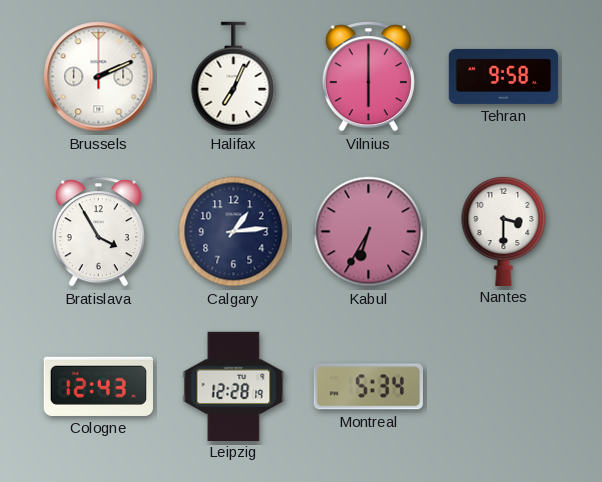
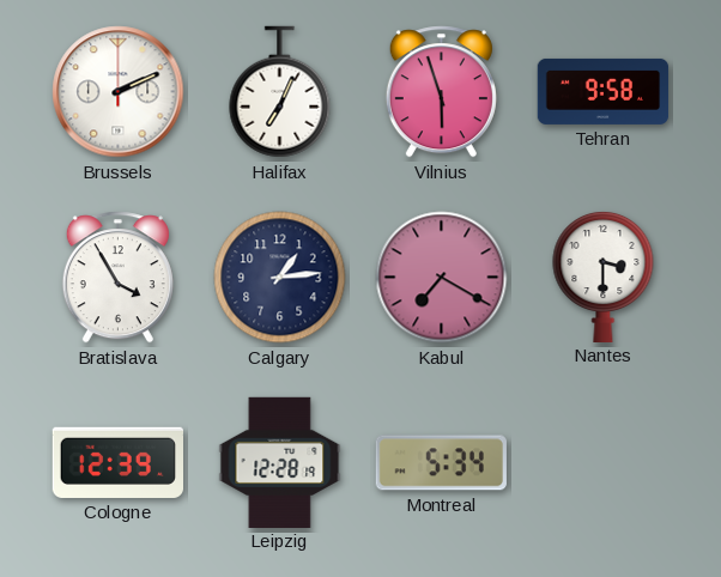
Vilnius: 6:00 -> 5:57
Kabul: 6:35 -> 7:20
Cologne: 12:43 -> 12:39
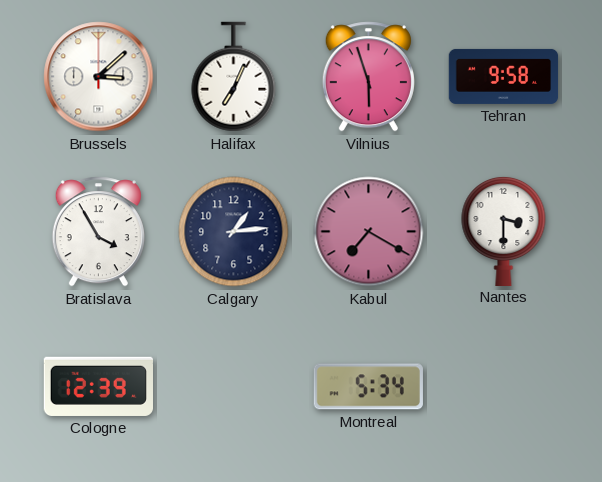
Brussels: 2:11 -> 3:08
Leipzig: 12:28 -> none
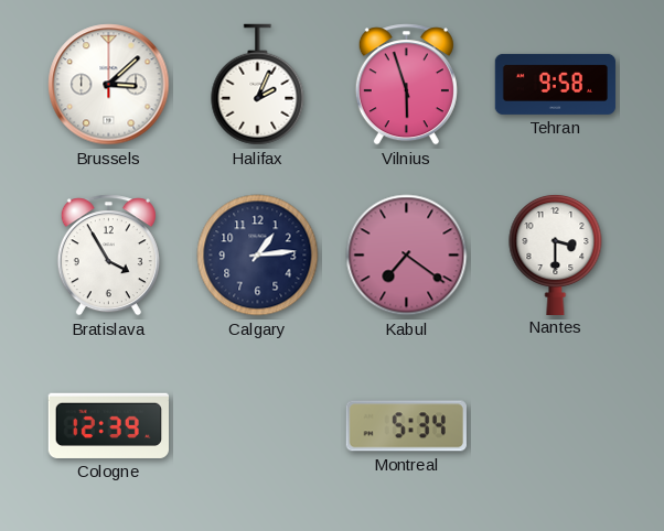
Halifax: 7:04 -> 2:04
Kabul: 7:20 -> 7:21
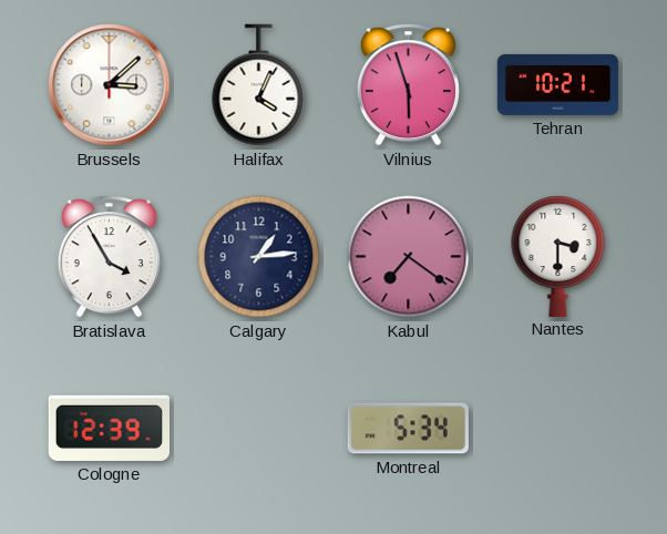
Halifax: 2:04 -> 4:04
Tehran: 9:58 -> 10:21
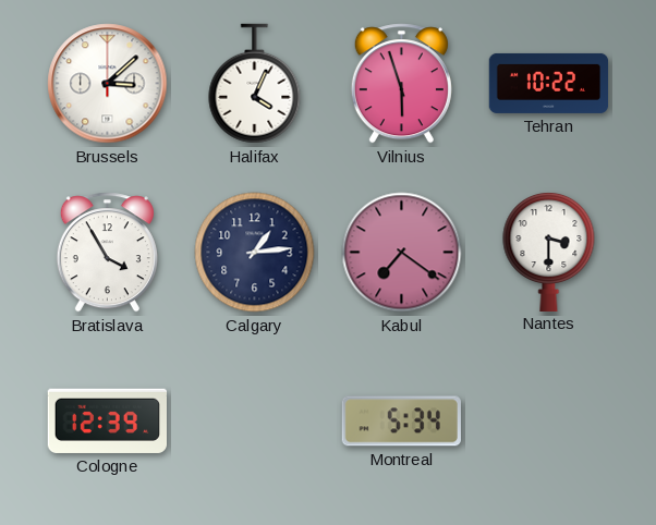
Tehran: 10:21 -> 10:22
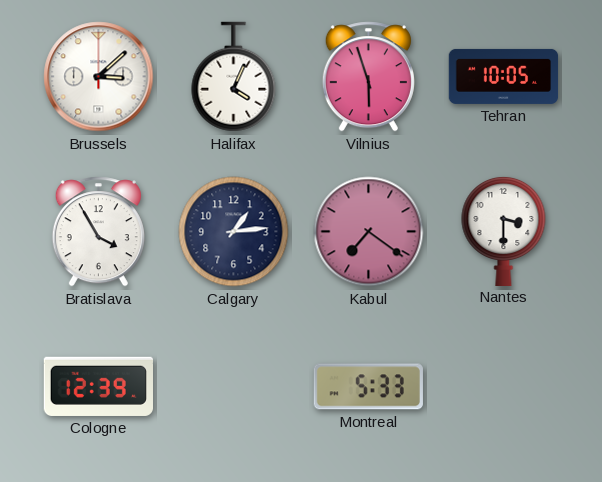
Tehran: 10:22 -> 10:05
Montreal: 5:34 -> 5:33
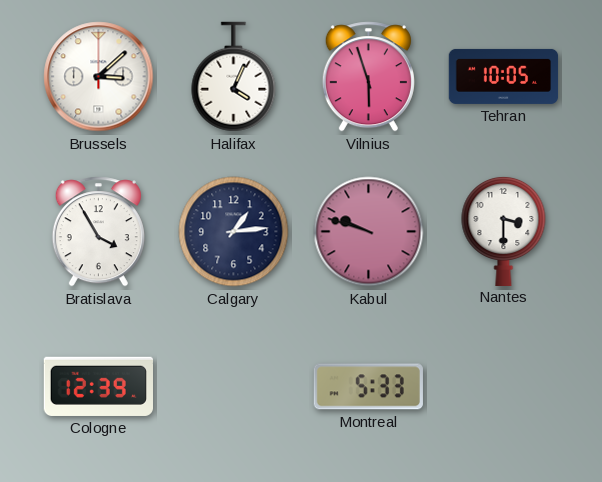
Kabul: 7:21 -> 9:48
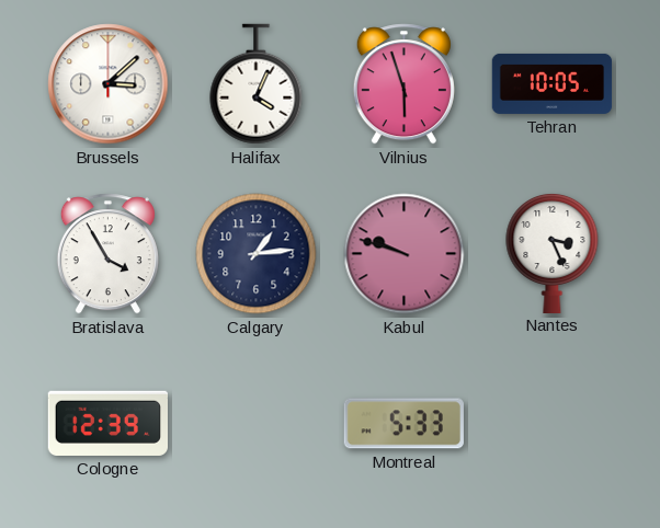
Nantes: 3:30 -> 3:26
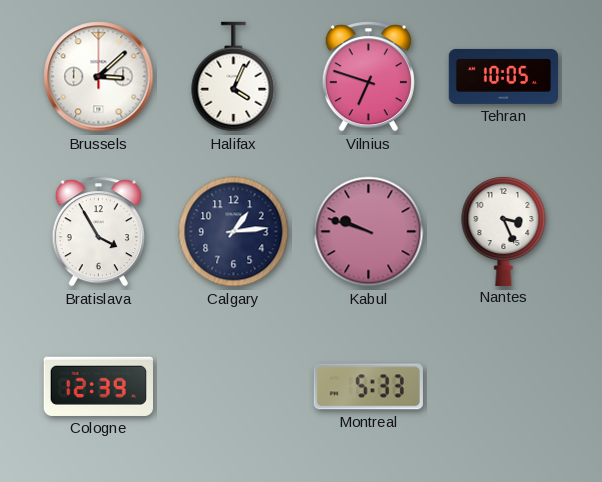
Vilnius: 5:57 -> 6:48
